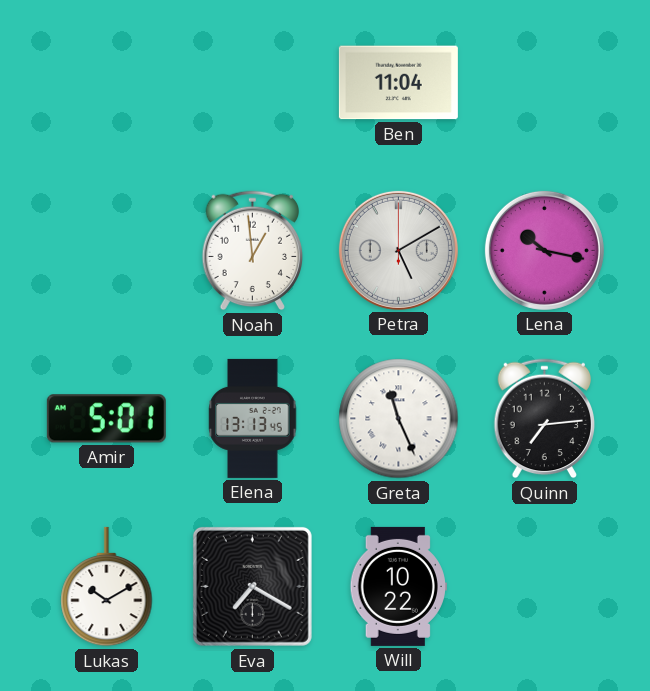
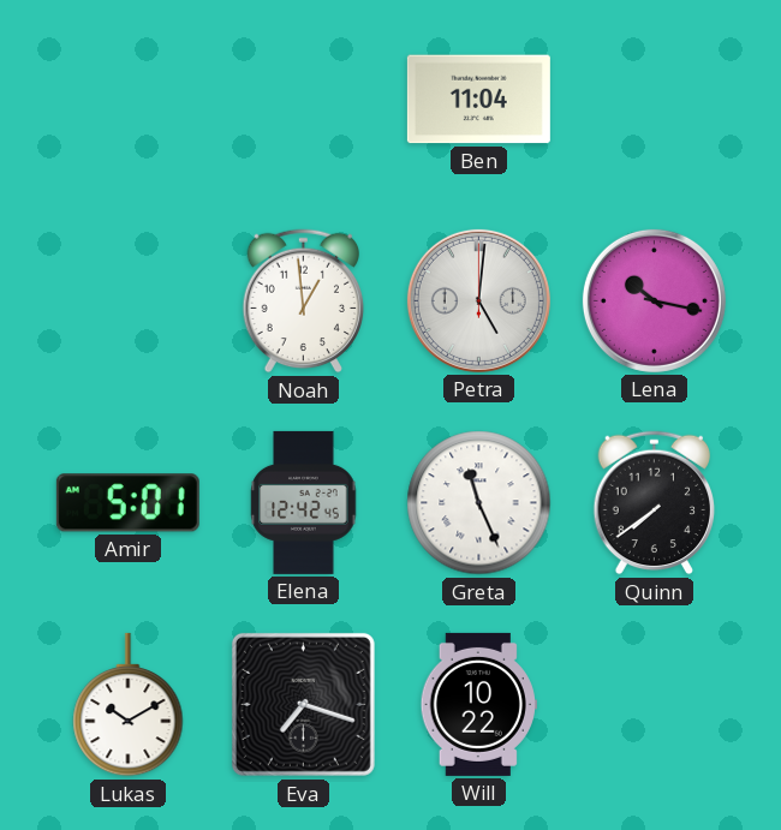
Petra: 5:10 -> 5:01
Elena: 13:13 -> 12:42
Quinn: 7:14 -> 7:39
Eva: 7:20 -> 7:18
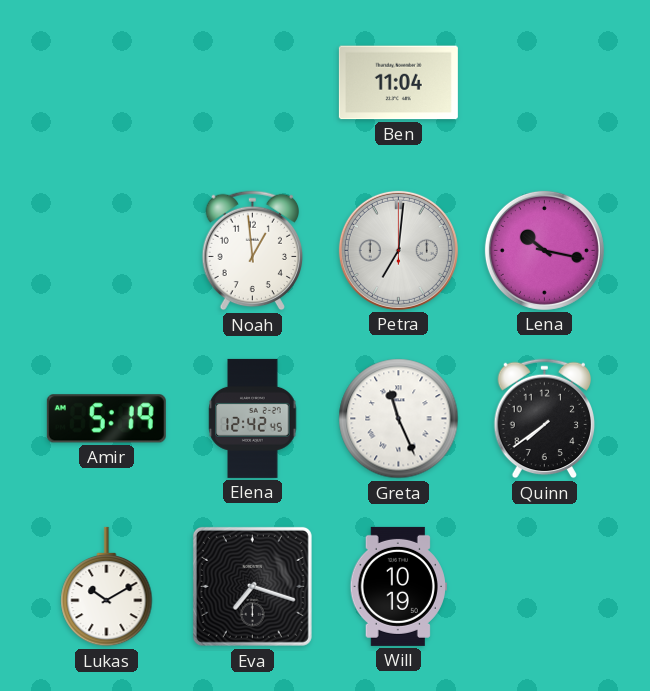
Petra: 5:01 -> 7:01
Amir: 5:01 -> 5:19
Will: 10:22 -> 10:19
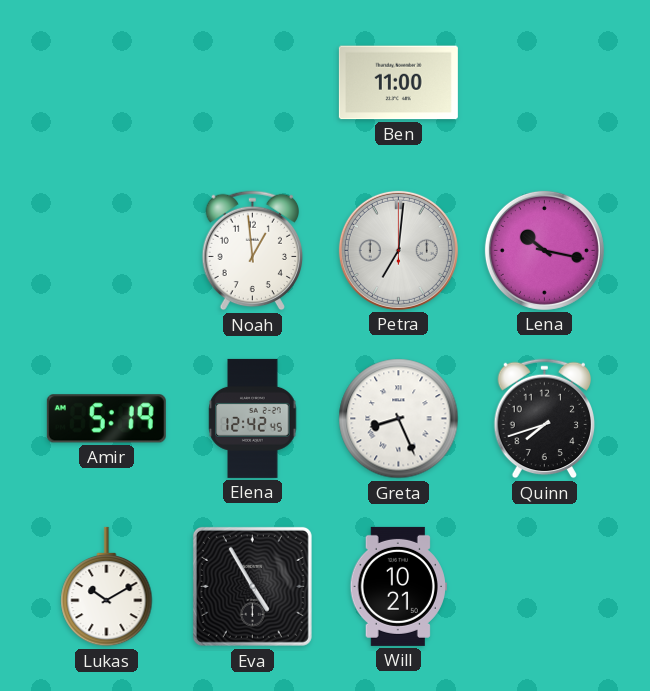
Ben: 11:04 -> 11:00
Greta: 11:26 -> 8:26
Quinn: 7:39 -> 7:42
Eva: 7:18 -> 4:55
Will: 10:19 -> 10:21
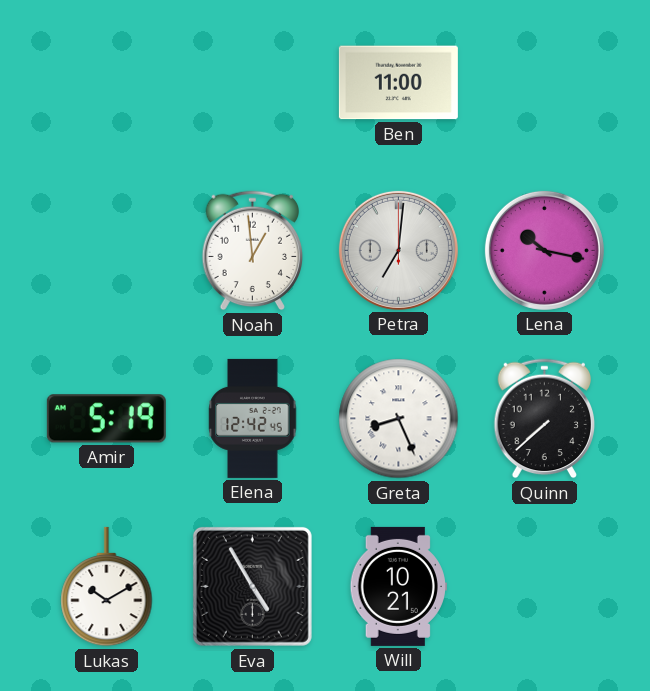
Quinn: 7:42 -> 7:38
